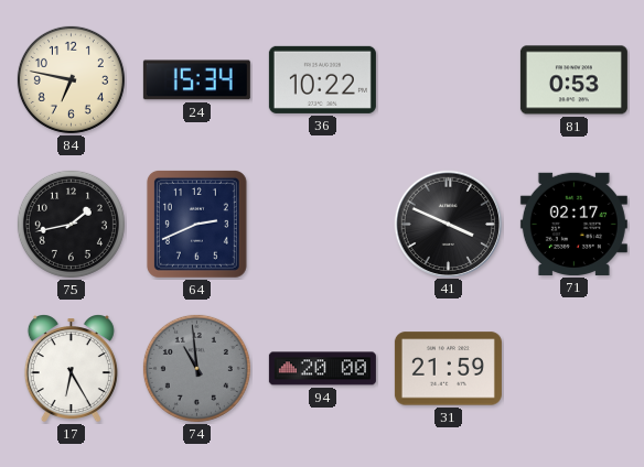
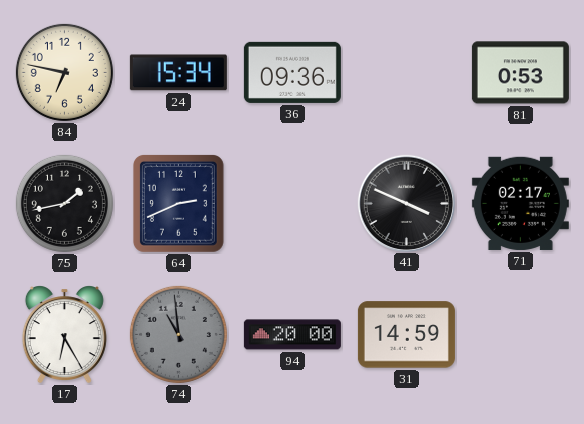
36: 10:22 -> 09:36
31: 21:59 -> 14:59
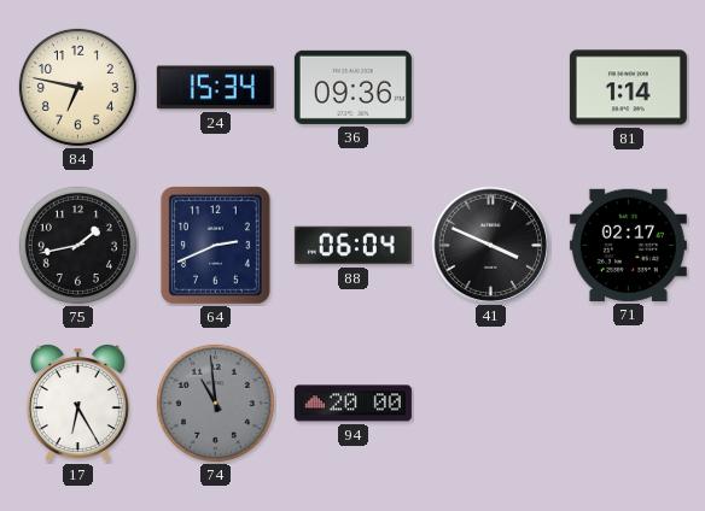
81: 0:53 -> 1:14
88: none -> 06:04
31: 14:59 -> none
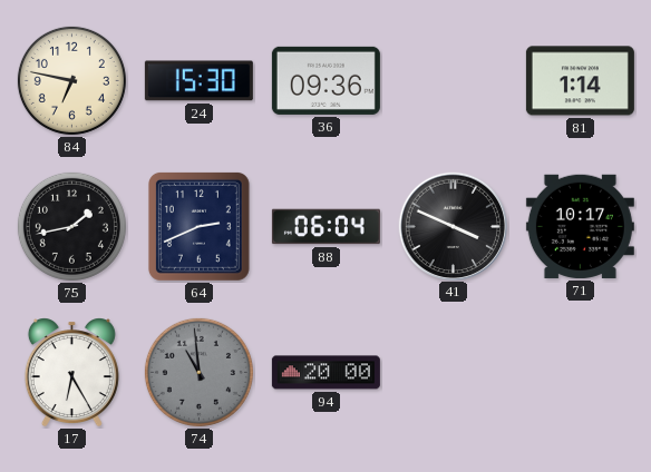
24: 15:34 -> 15:30
71: 02:17 -> 10:17
